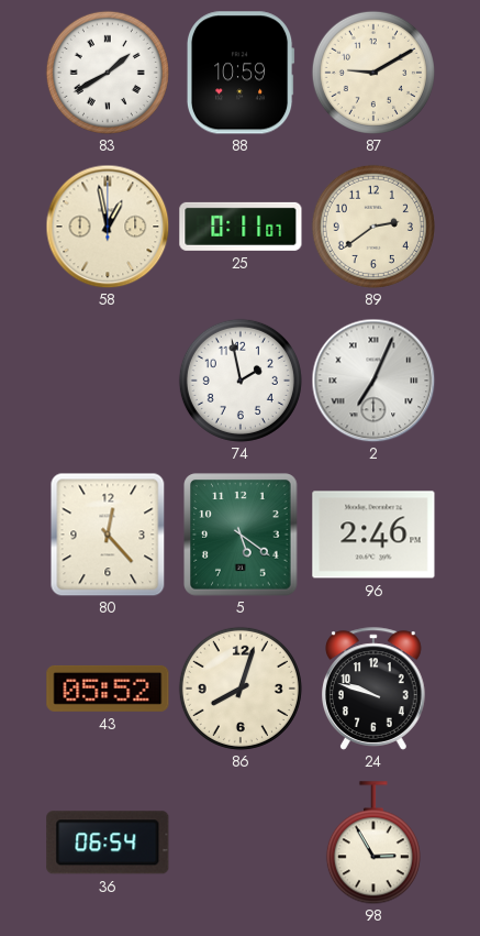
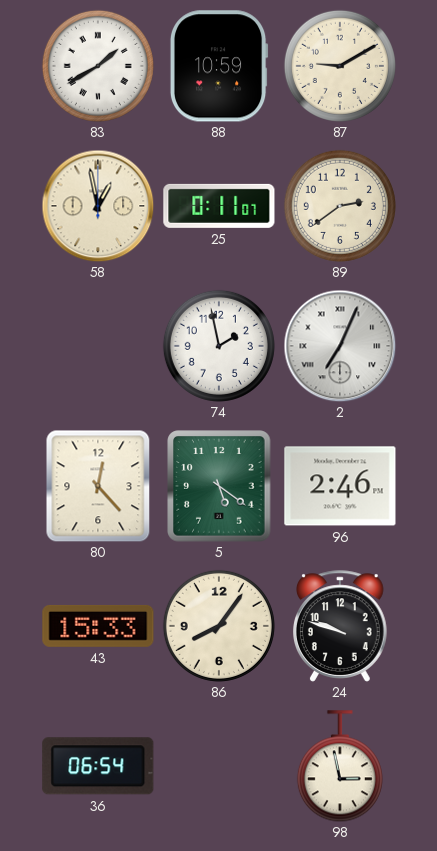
43: 05:52 -> 15:33
86: 8:03 -> 8:06
98: 2:55 -> 2:58
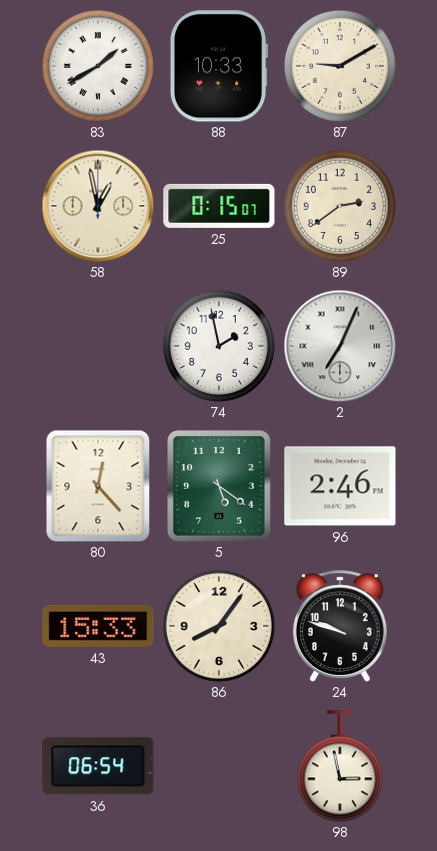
88: 10:59 -> 10:33
25: 0:11 -> 0:15
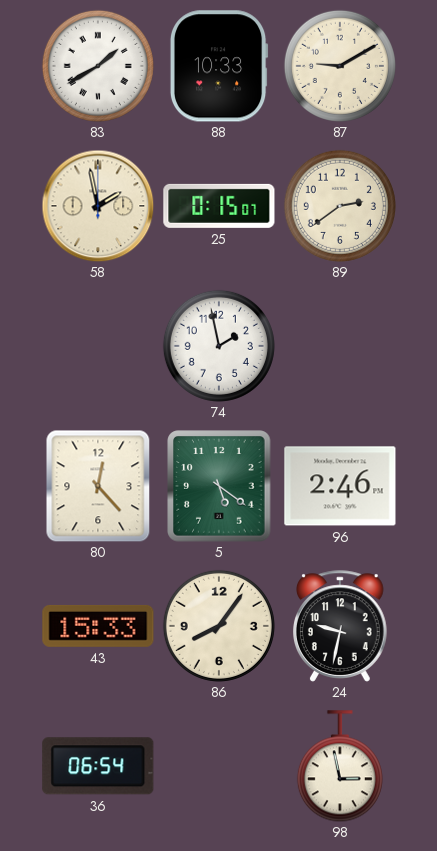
58: 12:58 -> 1:58
2: 7:04 -> none
24: 9:48 -> 9:32
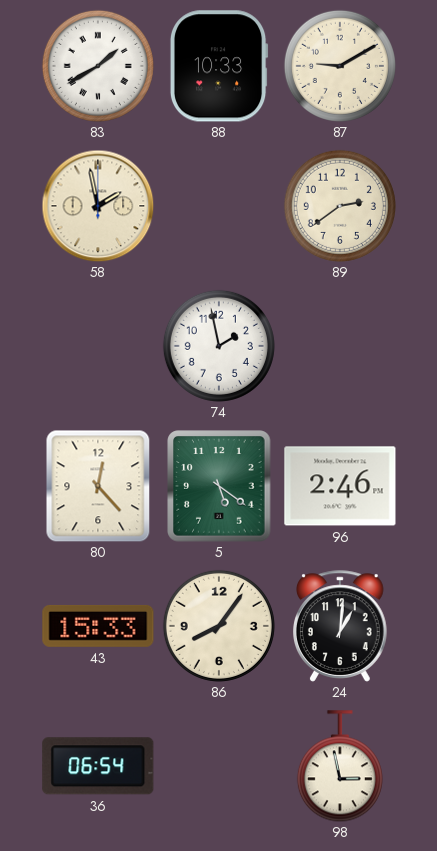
25: 0:15 -> none
24: 9:32 -> 1:01
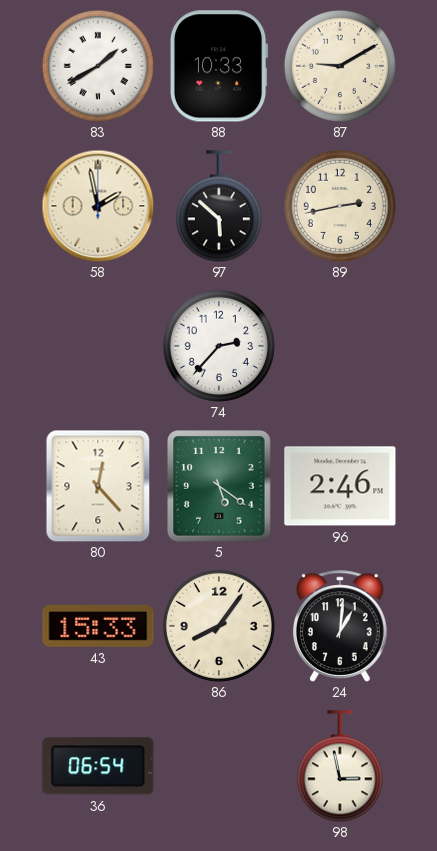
97: none -> 5:52
89: 2:39 -> 2:43
74: 1:58 -> 2:37
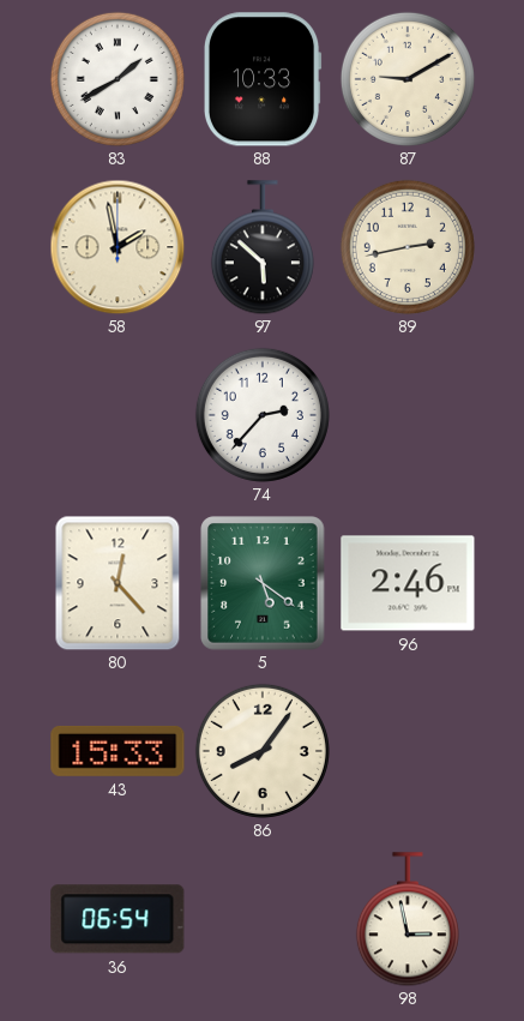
24: 1:01 -> none
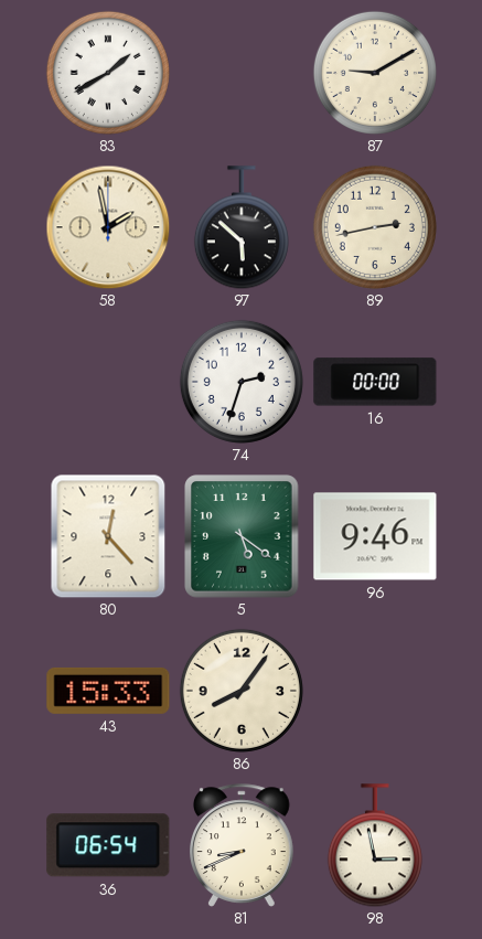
88: 10:33 -> none
74: 2:37 -> 2:33
16: none -> 00:00
96: 2:46 -> 9:46
81: none -> 8:41
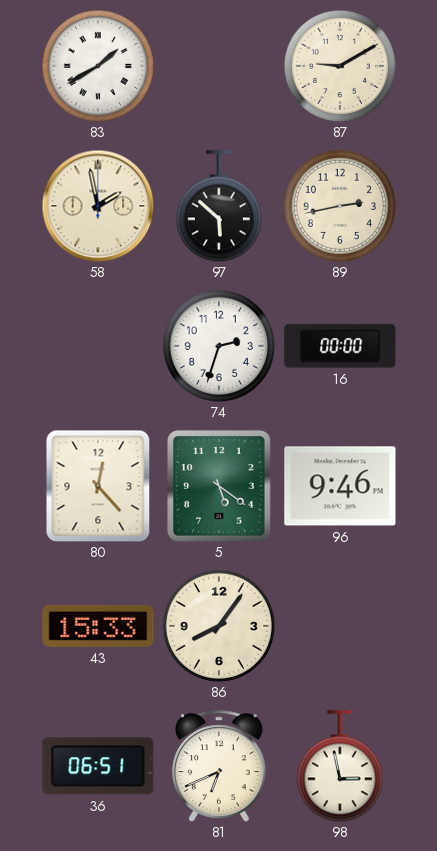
36: 06:54 -> 06:51
81: 8:41 -> 6:41
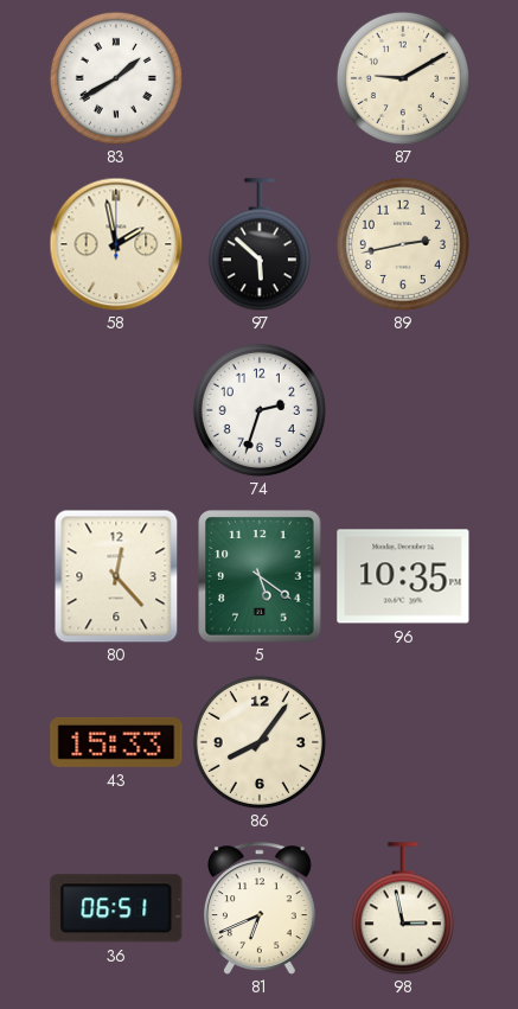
16: 00:00 -> none
96: 9:46 -> 10:35
